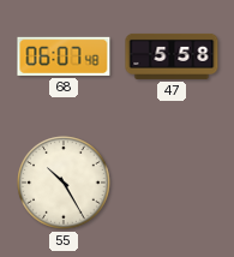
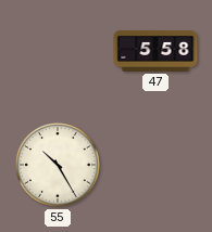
68: 06:07 -> none
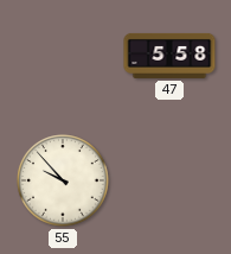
55: 10:25 -> 9:53
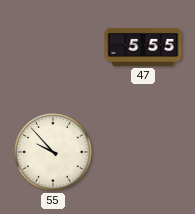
47: 5:58 -> 5:55
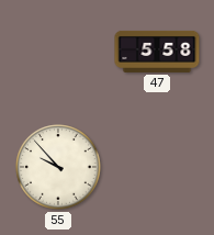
47: 5:55 -> 5:58
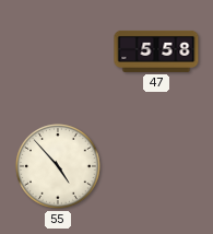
55: 9:53 -> 4:53
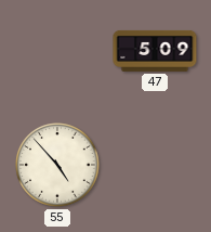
47: 5:58 -> 5:09
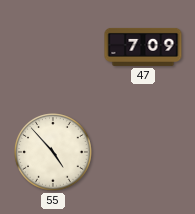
47: 5:09 -> 7:09
